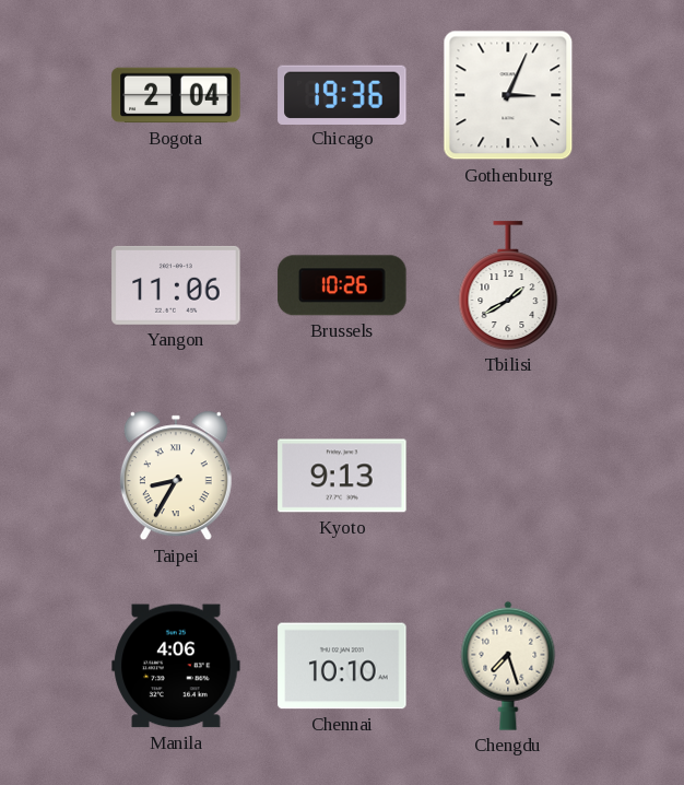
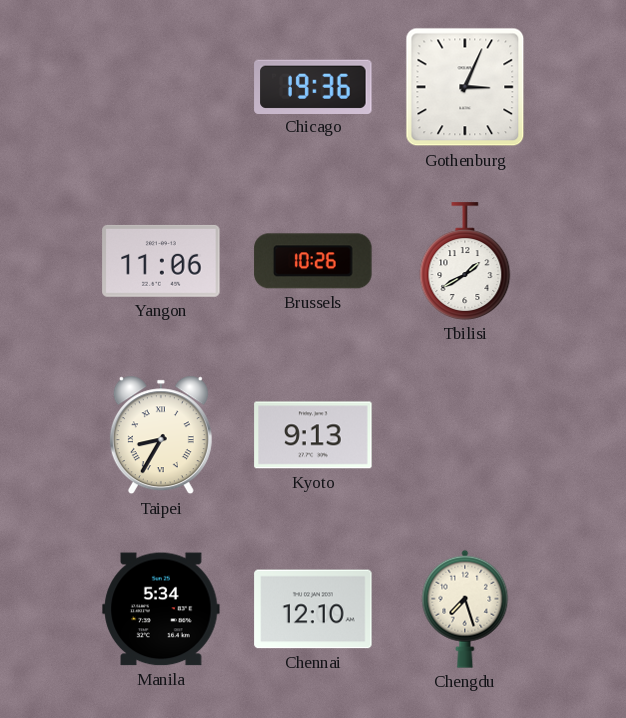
Bogota: 2:04 -> none
Manila: 4:06 -> 5:34
Chennai: 10:10 -> 12:10
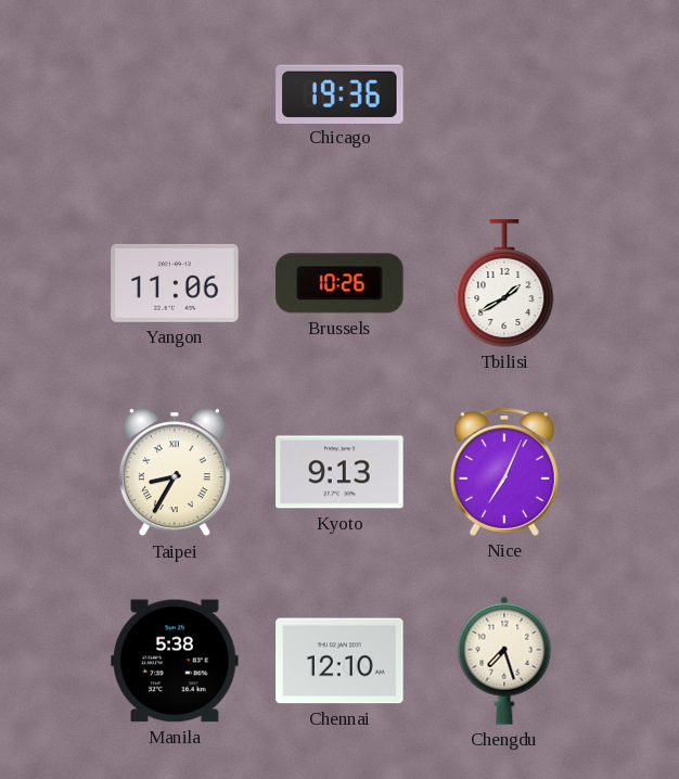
Gothenburg: 3:04 -> none
Nice: none -> 7:04
Manila: 5:34 -> 5:38
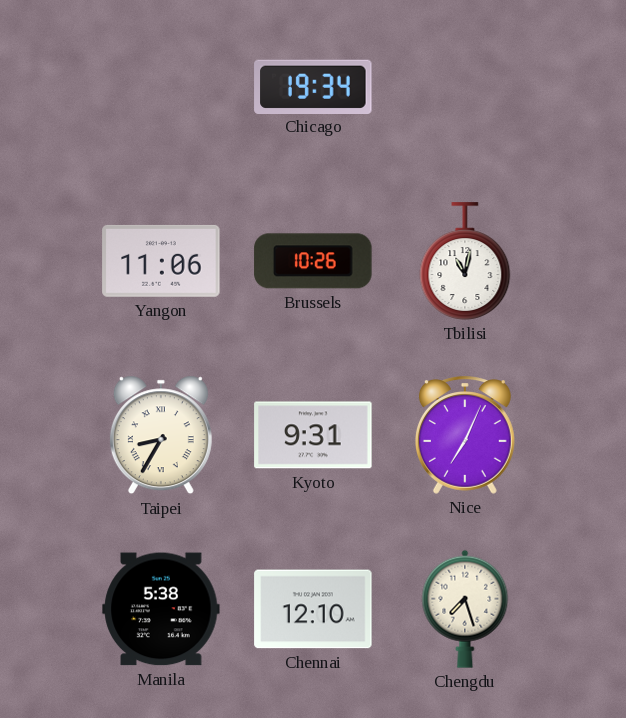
Chicago: 19:36 -> 19:34
Tbilisi: 1:40 -> 11:02
Kyoto: 9:13 -> 9:31
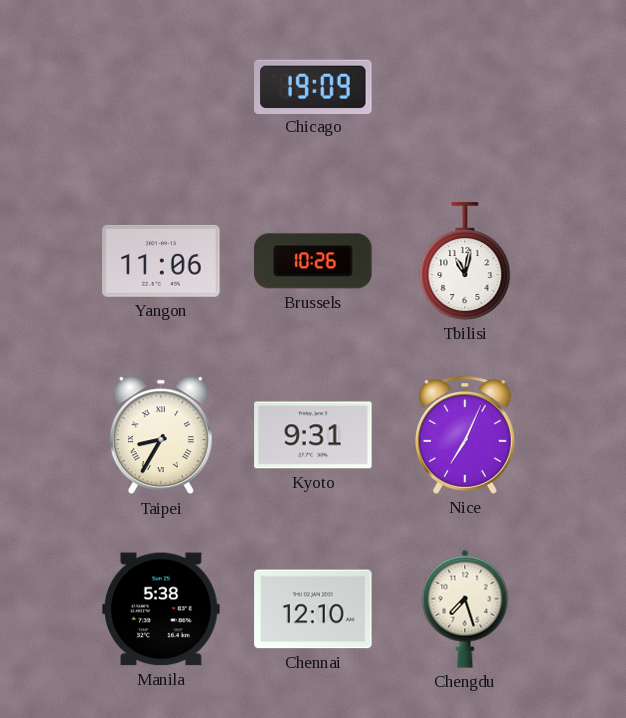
Chicago: 19:34 -> 19:09
